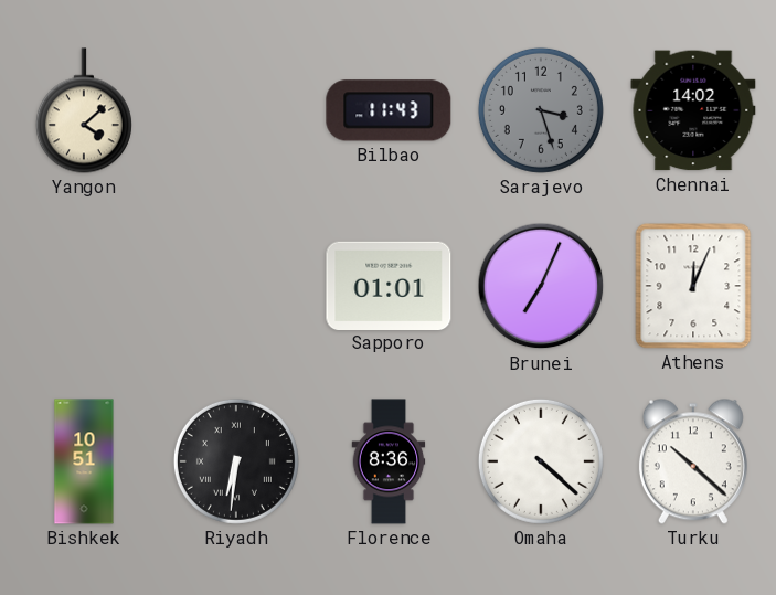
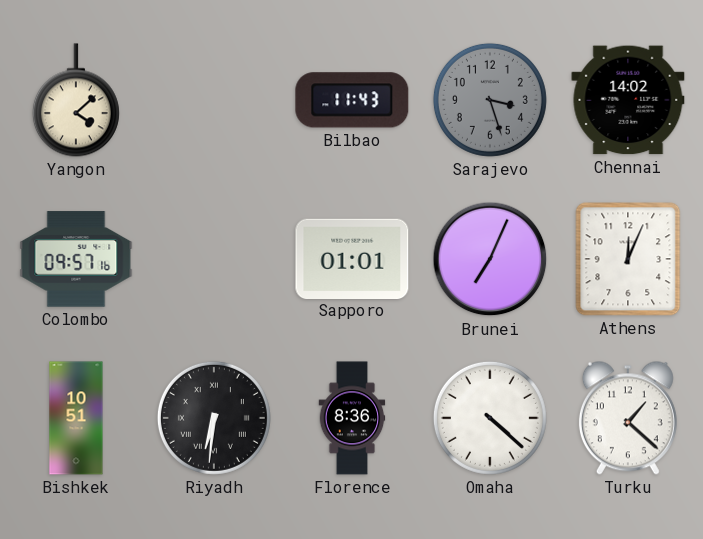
Colombo: none -> 09:57
Turku: 10:22 -> 1:22
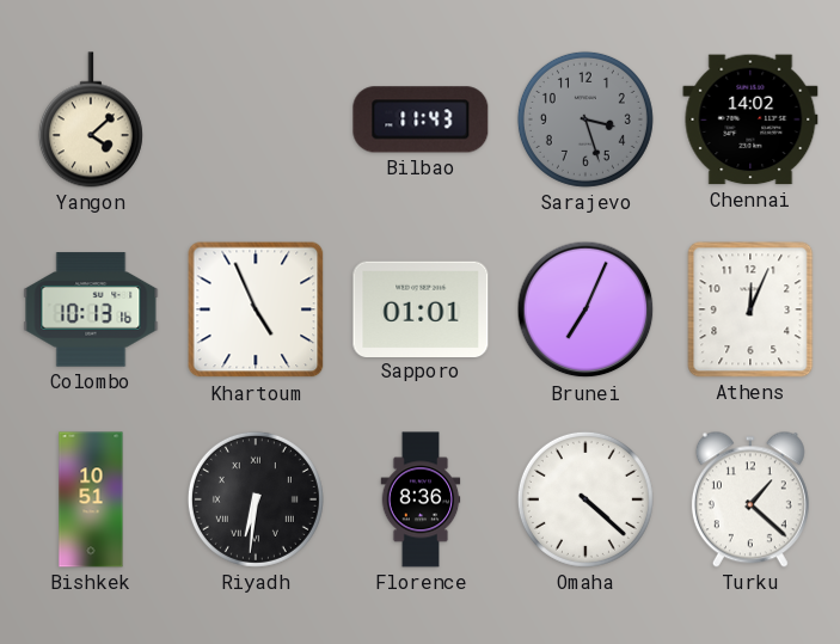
Colombo: 09:57 -> 10:13
Khartoum: none -> 4:56
